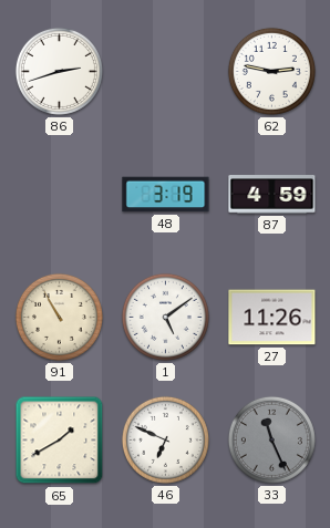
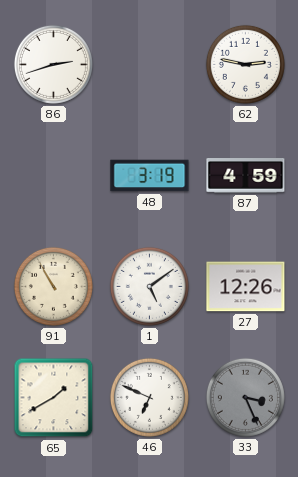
27: 11:26 -> 12:26
33: 11:26 -> 3:26
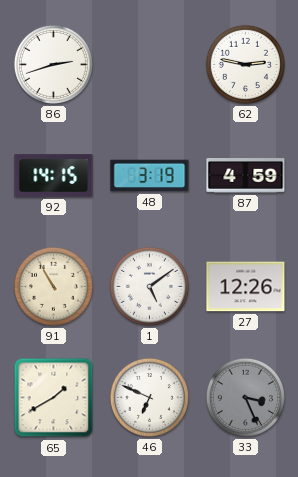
92: none -> 14:15
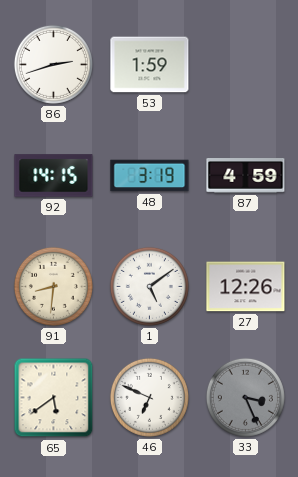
53: none -> 1:59
62: 2:47 -> none
91: 10:55 -> 8:31
65: 1:40 -> 5:39
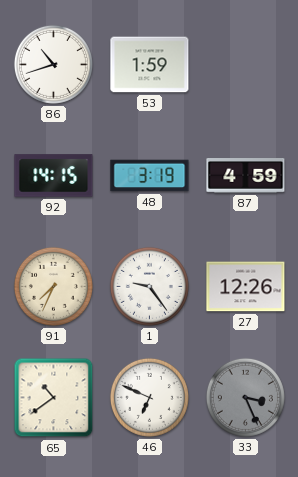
86: 2:42 -> 10:42
91: 8:31 -> 7:34
1: 5:09 -> 9:24
65: 5:39 -> 10:39
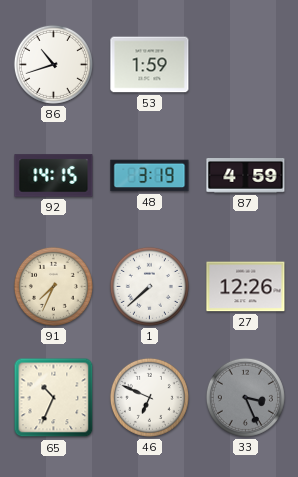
1: 9:24 -> 7:38
65: 10:39 -> 10:34
